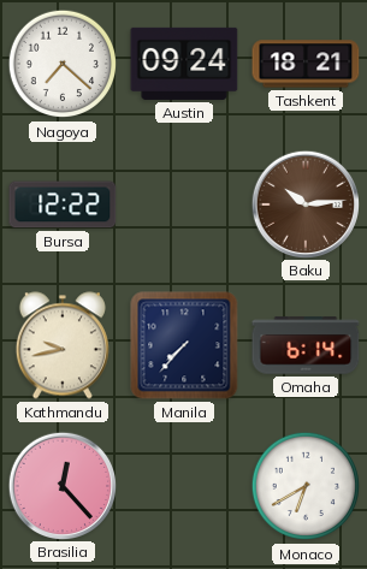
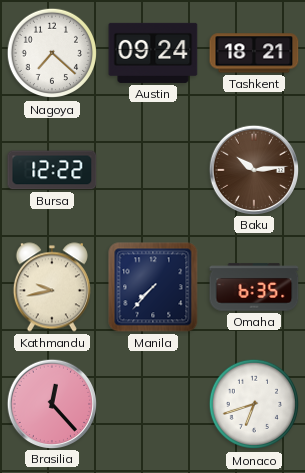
Omaha: 6:14 -> 6:35
Monaco: 6:40 -> 6:42
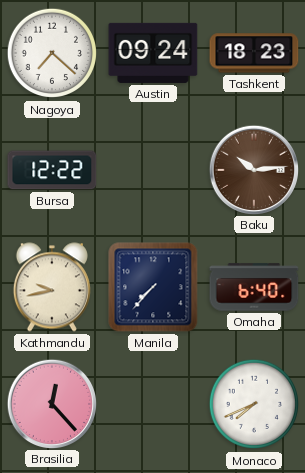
Tashkent: 18:21 -> 18:23
Omaha: 6:35 -> 6:40
Monaco: 6:42 -> 7:41
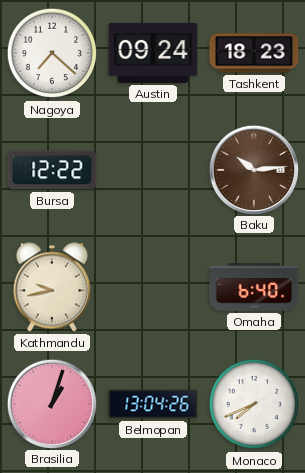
Manila: 7:37 -> none
Brasilia: 12:23 -> 1:03
Belmopan: none -> 13:04
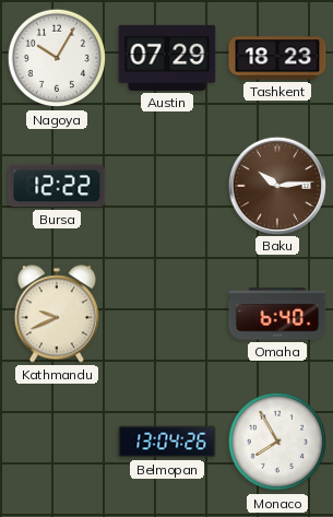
Nagoya: 7:22 -> 10:05
Austin: 09:24 -> 07:29
Kathmandu: 9:43 -> 9:41
Brasilia: 1:03 -> none
Monaco: 7:41 -> 7:55
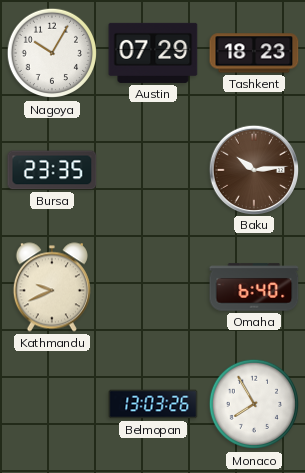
Bursa: 12:22 -> 23:35
Belmopan: 13:04 -> 13:03
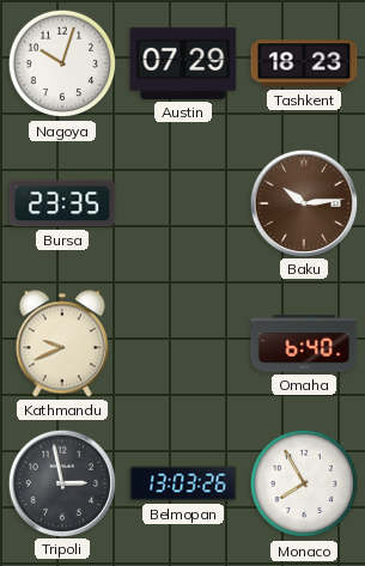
Nagoya: 10:05 -> 10:03
Tripoli: none -> 2:58
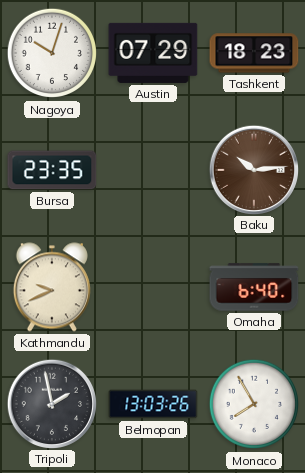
Tripoli: 2:58 -> 1:58
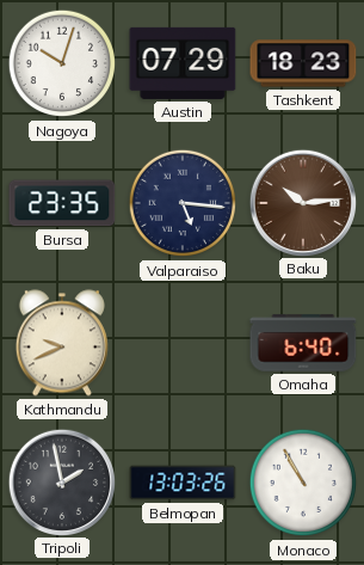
Valparaiso: none -> 5:16
Monaco: 7:55 -> 10:55
